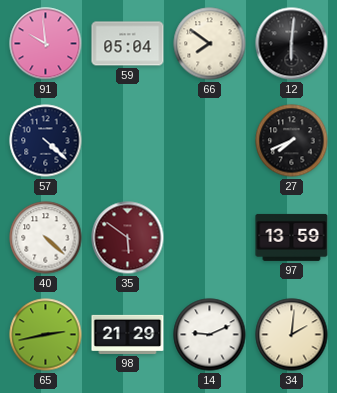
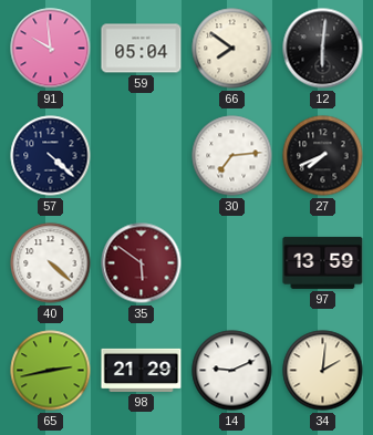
30: none -> 7:14
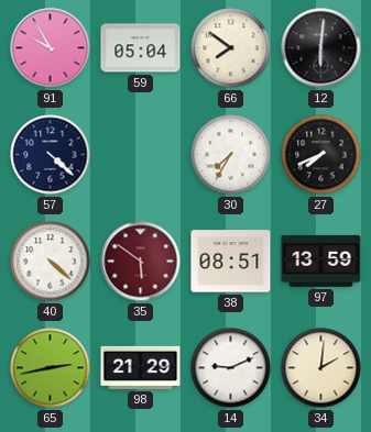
91: 9:59 -> 9:55
30: 7:14 -> 7:35
38: none -> 08:51
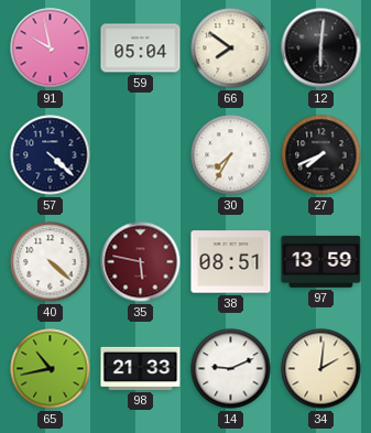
91: 9:55 -> 9:58
35: 5:51 -> 5:47
65: 2:43 -> 10:43
98: 21:29 -> 21:33
